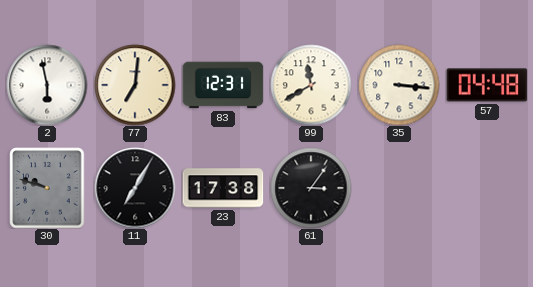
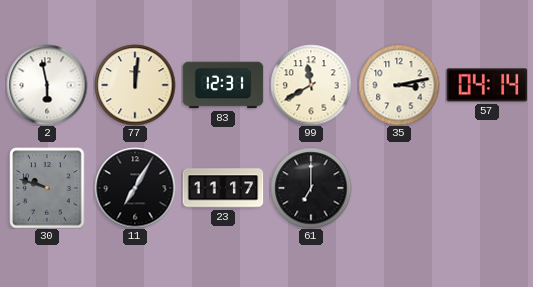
77: 7:01 -> 12:01
35: 3:16 -> 3:13
57: 04:48 -> 04:14
23: 17:38 -> 11:17
61: 3:06 -> 7:00
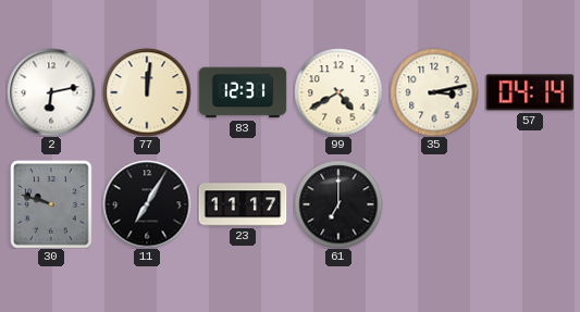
2: 5:58 -> 6:13
99: 11:40 -> 4:40
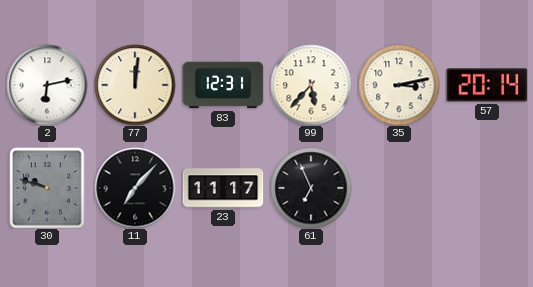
99: 4:40 -> 5:37
57: 04:14 -> 20:14
11: 7:05 -> 7:07
61: 7:00 -> 6:56
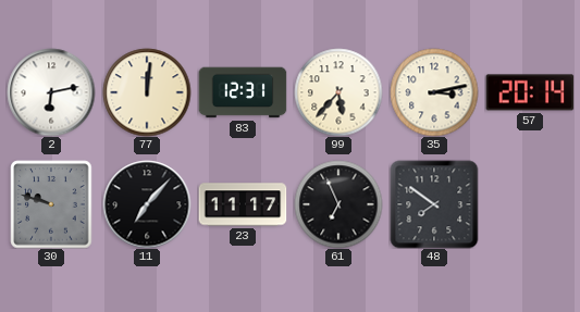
48: none -> 7:51
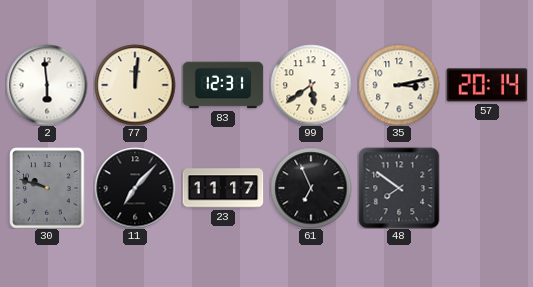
2: 6:13 -> 5:59
99: 5:37 -> 5:39
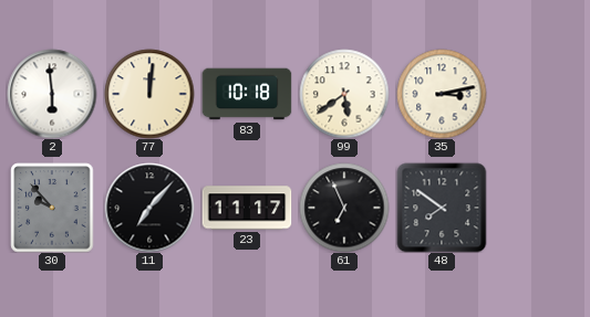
83: 12:31 -> 10:18
57: 20:14 -> none
30: 9:48 -> 9:53
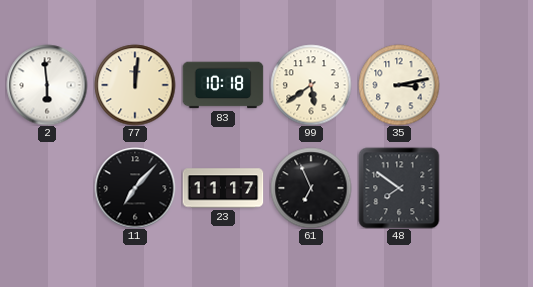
30: 9:53 -> none
